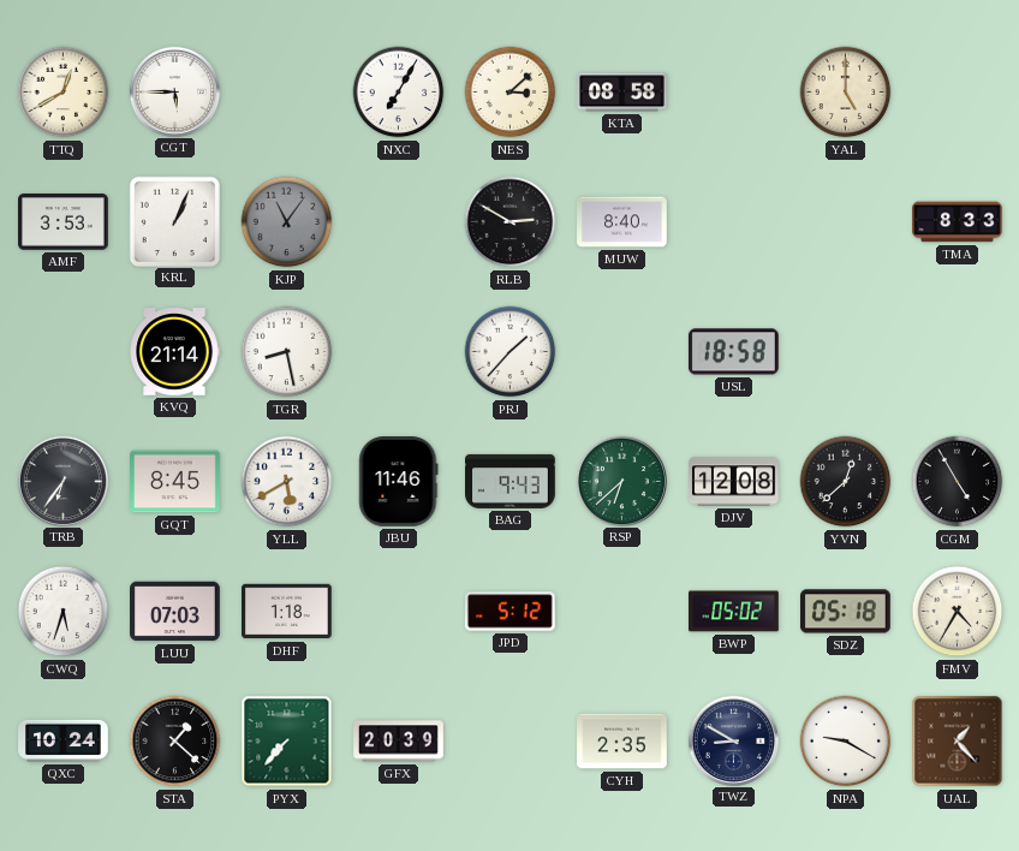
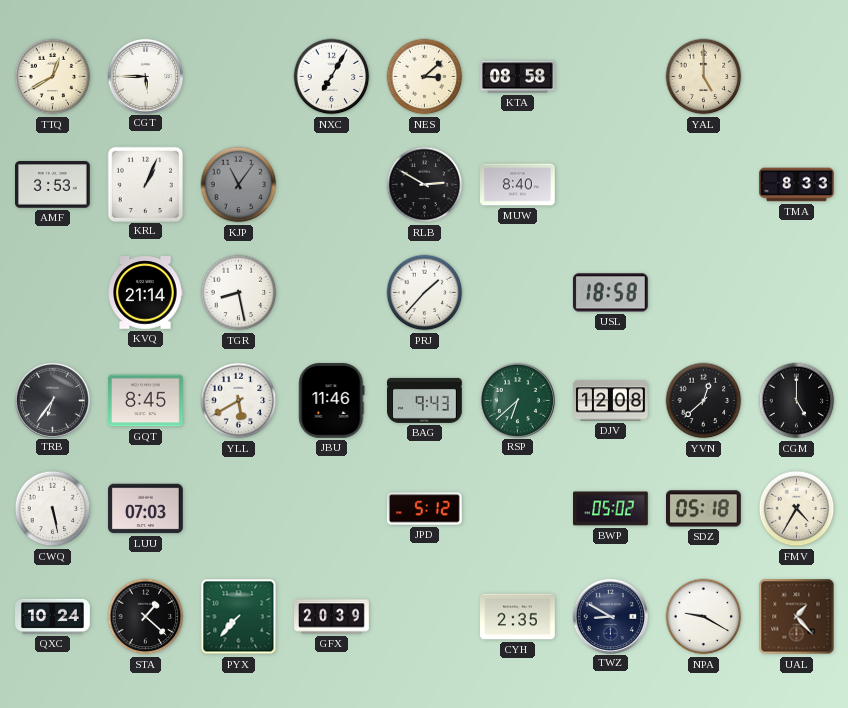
CGM: 4:55 -> 5:00
CWQ: 5:33 -> 5:28
DHF: 1:18 -> none
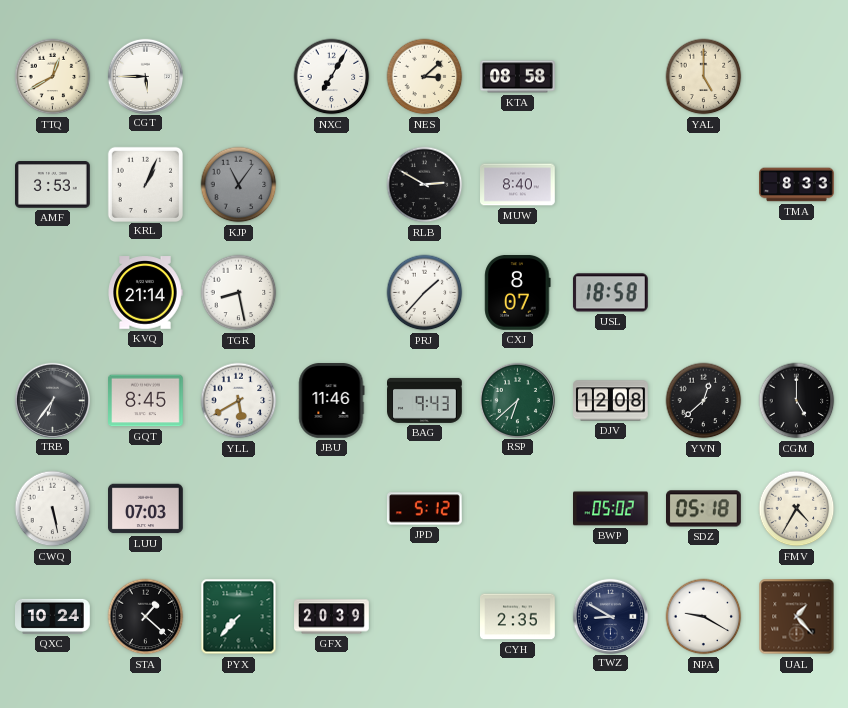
CXJ: none -> 8:07
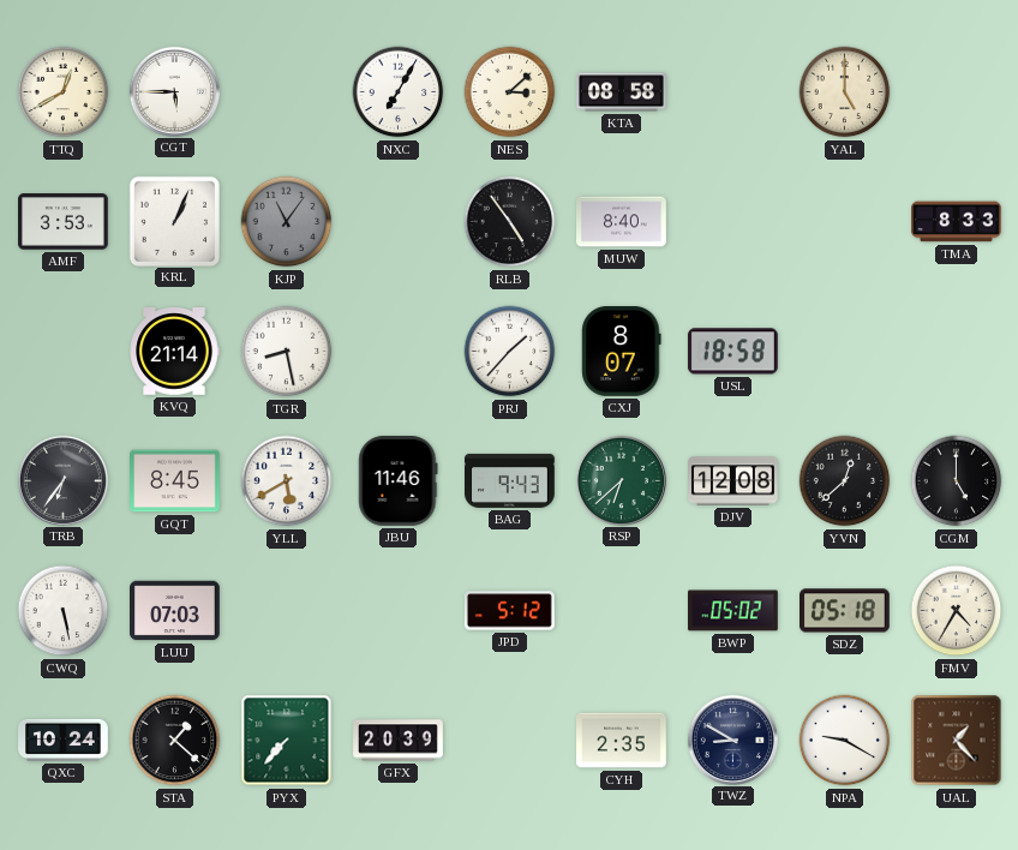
RLB: 2:50 -> 4:54
